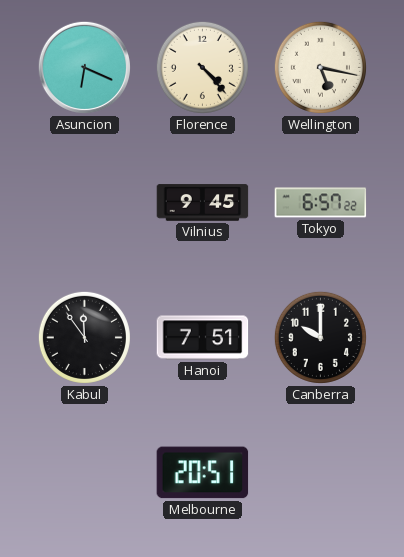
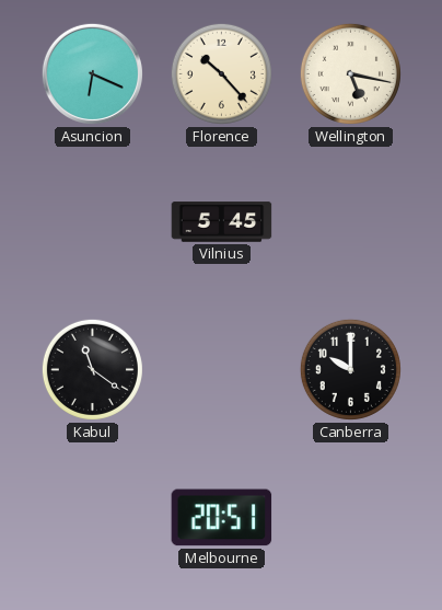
Florence: 4:23 -> 10:23
Vilnius: 9:45 -> 5:45
Tokyo: 6:57 -> none
Kabul: 11:54 -> 11:21
Hanoi: 7:51 -> none
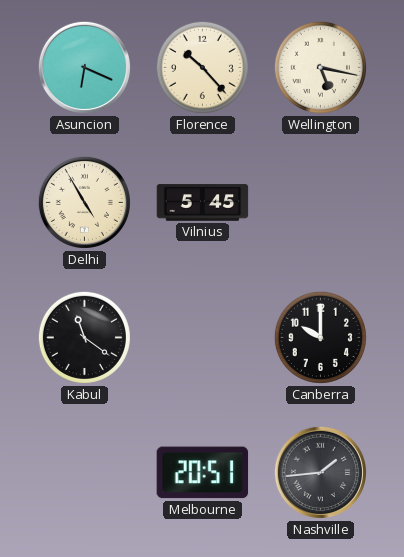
Delhi: none -> 4:55
Nashville: none -> 1:44
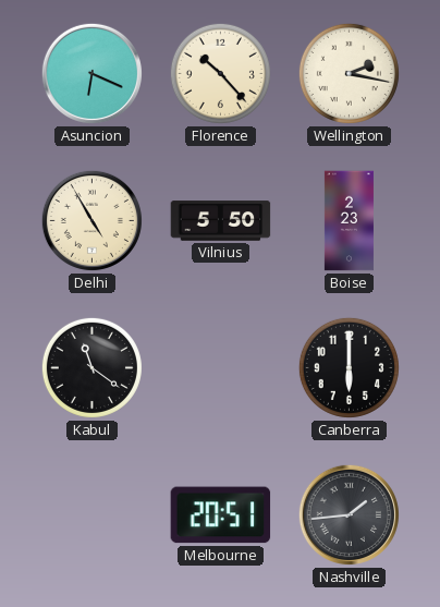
Wellington: 5:17 -> 2:17
Vilnius: 5:45 -> 5:50
Boise: none -> 2:23
Canberra: 10:00 -> 6:00
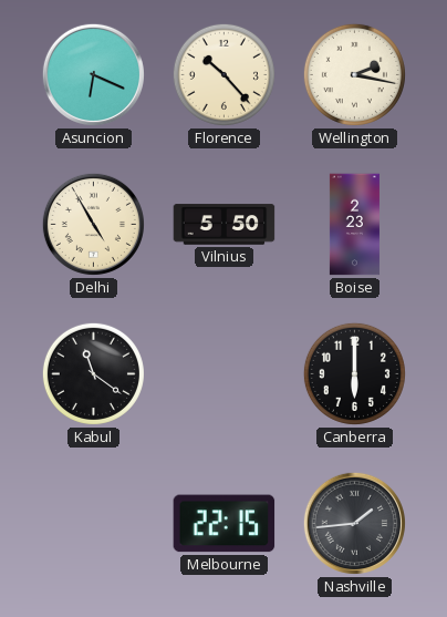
Melbourne: 20:51 -> 22:15
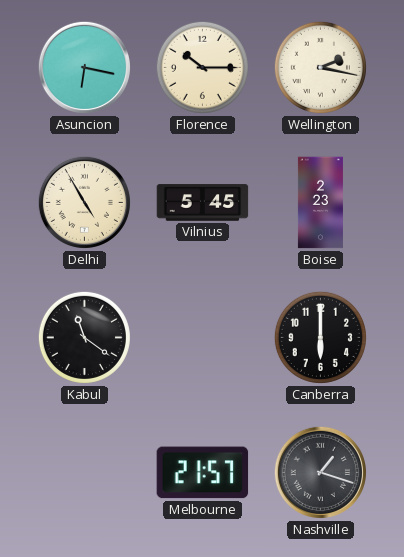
Asuncion: 6:19 -> 6:17
Florence: 10:23 -> 10:15
Vilnius: 5:50 -> 5:45
Melbourne: 22:15 -> 21:57
Nashville: 1:44 -> 1:18
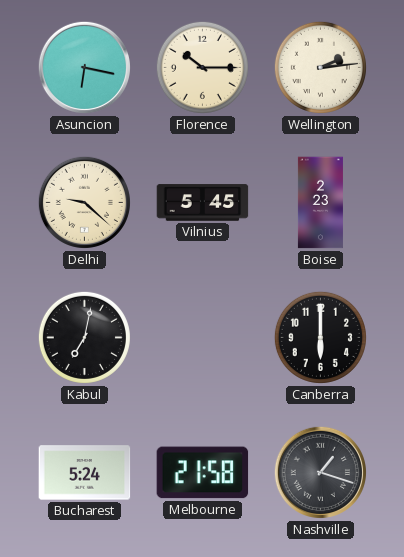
Wellington: 2:17 -> 2:14
Delhi: 4:55 -> 9:22
Kabul: 11:21 -> 7:02
Bucharest: none -> 5:24
Melbourne: 21:57 -> 21:58
